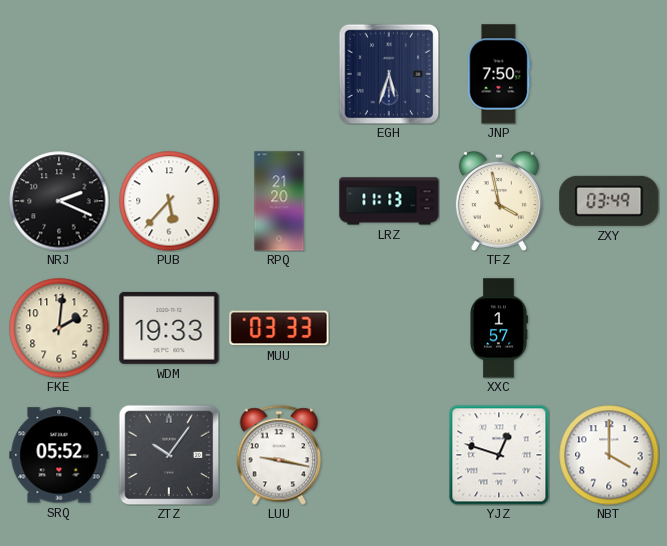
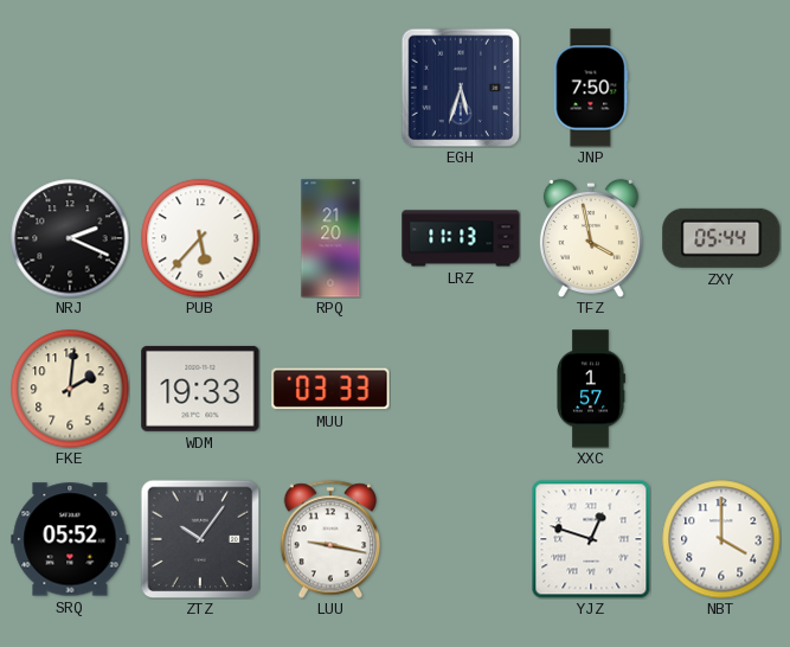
ZXY: 03:49 -> 05:44
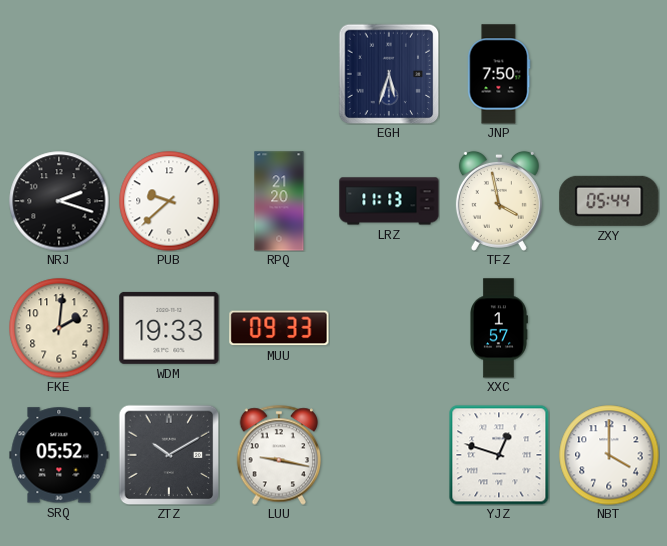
NRJ: 2:19 -> 2:18
PUB: 5:37 -> 9:38
MUU: 03:33 -> 09:33
ZTZ: 10:06 -> 10:10
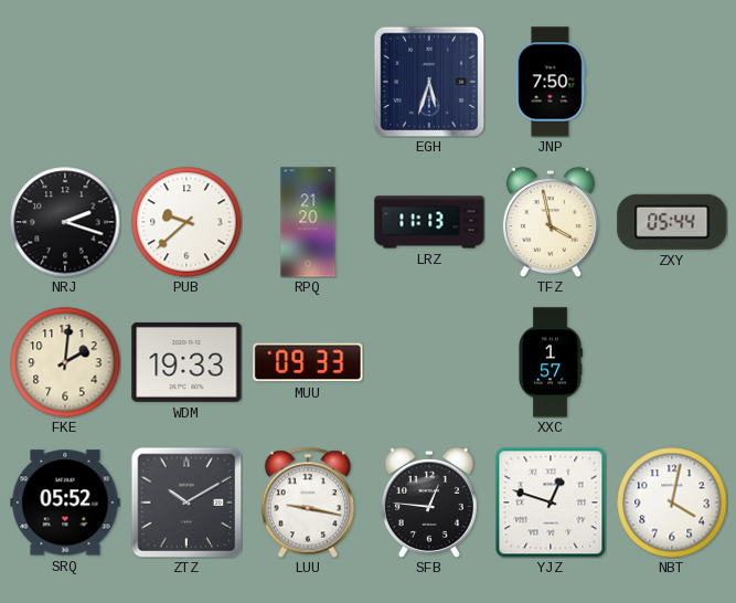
SFB: none -> 12:46
NBT: 4:00 -> 4:02
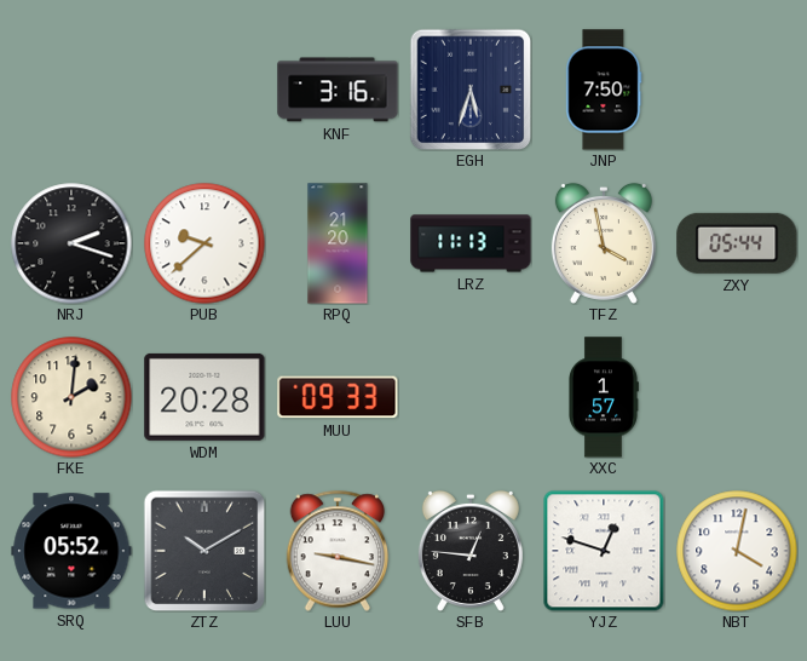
KNF: none -> 3:16
WDM: 19:33 -> 20:28
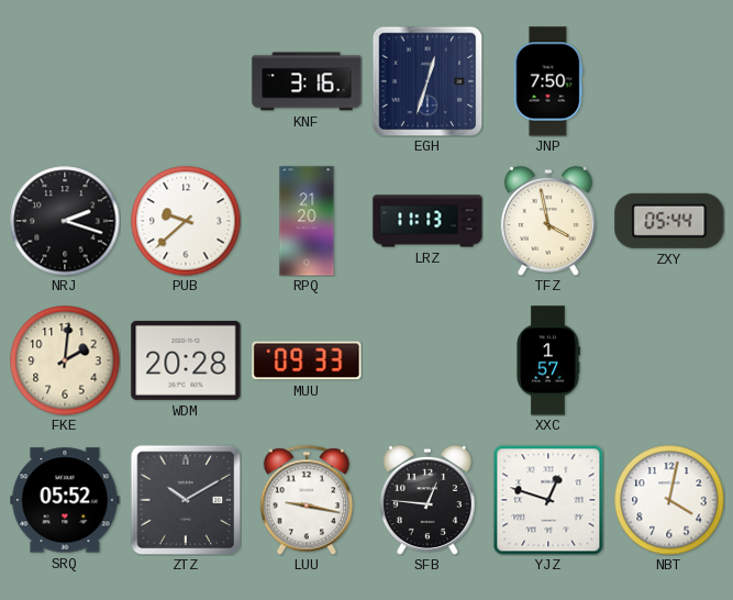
EGH: 5:33 -> 12:33
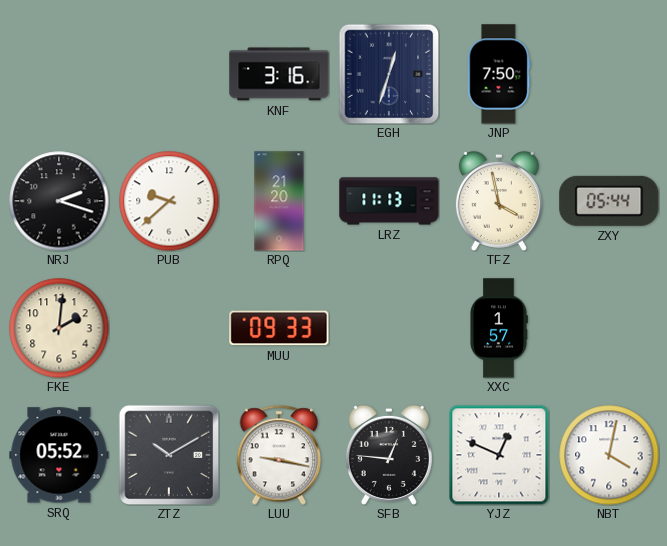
WDM: 20:28 -> none
YJZ: 12:48 -> 12:49
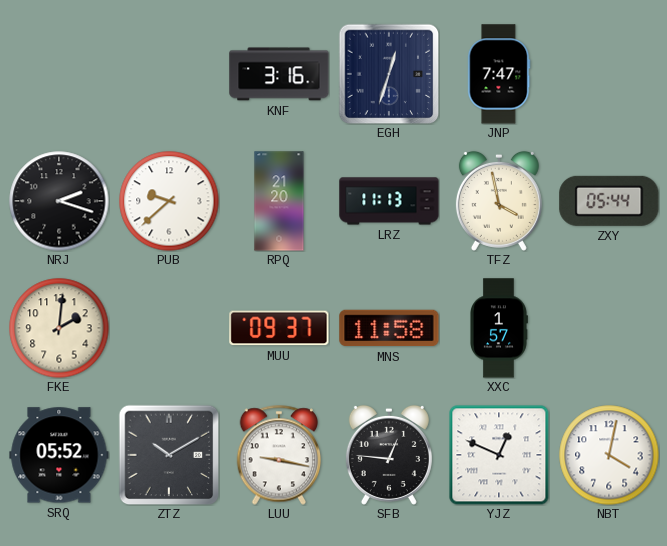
JNP: 7:50 -> 7:47
MUU: 09:33 -> 09:37
MNS: none -> 11:58
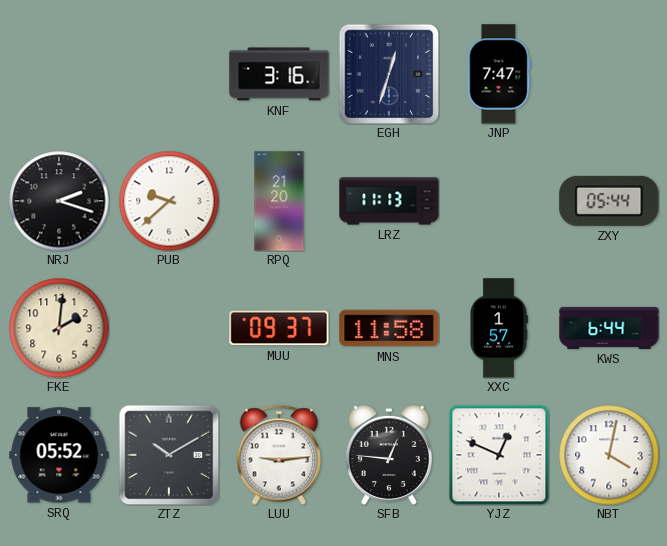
TFZ: 3:58 -> none
KWS: none -> 6:44
LUU: 9:17 -> 9:14
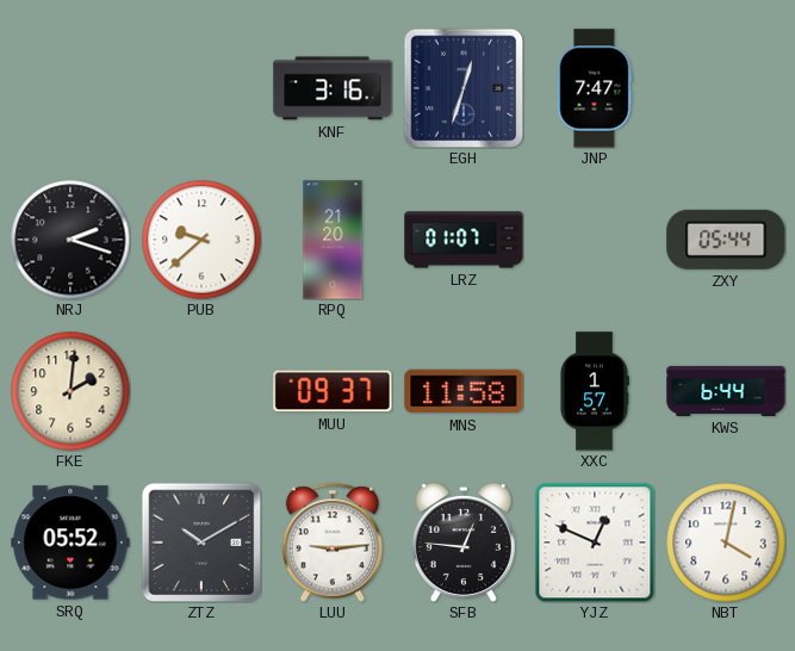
LRZ: 11:13 -> 01:07
